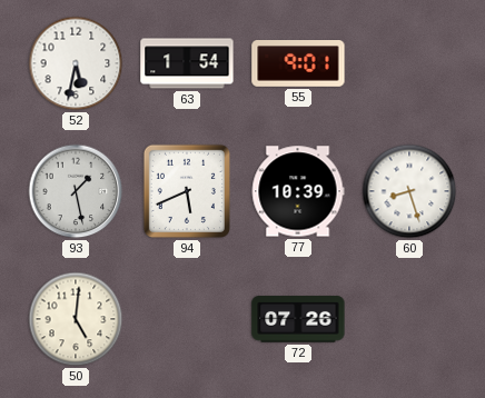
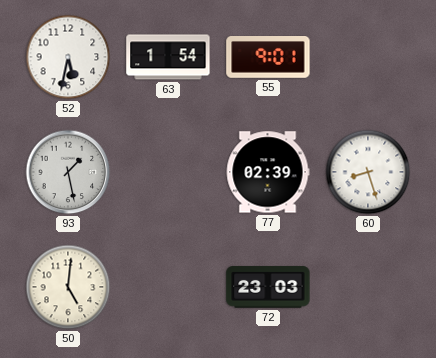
94: 5:41 -> none
77: 10:39 -> 02:39
72: 07:26 -> 23:03
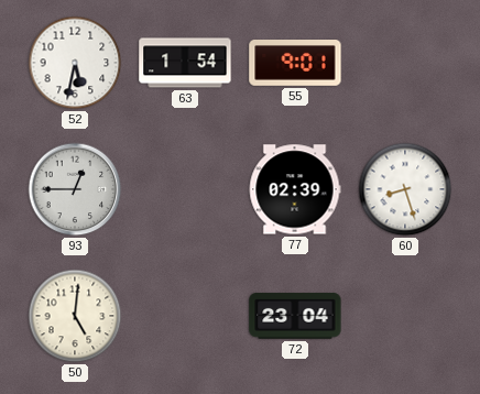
93: 1:28 -> 12:45
72: 23:03 -> 23:04
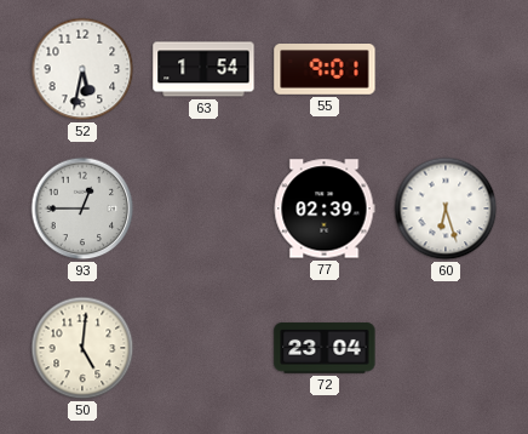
60: 8:27 -> 6:27
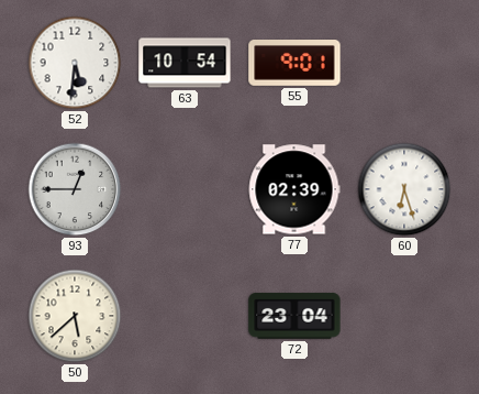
52: 5:32 -> 5:31
63: 1:54 -> 10:54
50: 5:01 -> 5:38
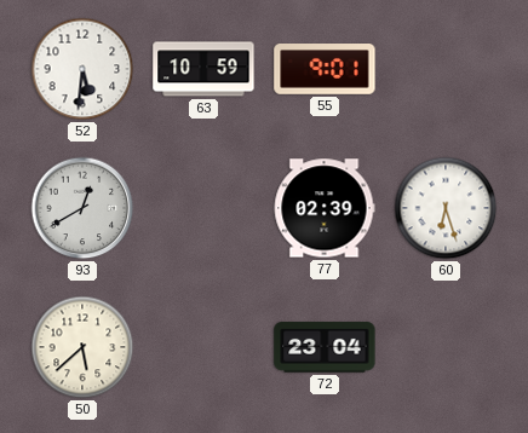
63: 10:54 -> 10:59
93: 12:45 -> 12:40
